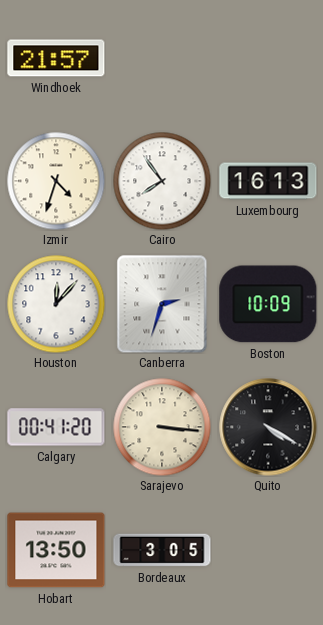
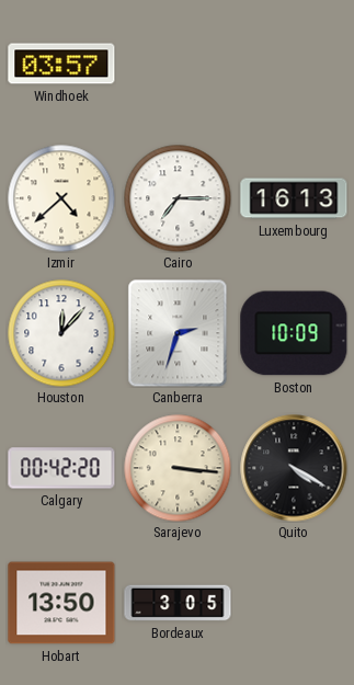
Windhoek: 21:57 -> 03:57
Izmir: 4:33 -> 4:38
Cairo: 7:54 -> 7:15
Calgary: 00:41 -> 00:42
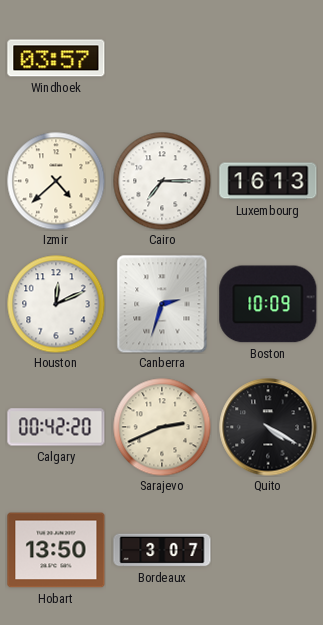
Houston: 12:07 -> 12:11
Sarajevo: 3:16 -> 2:41
Bordeaux: 3:05 -> 3:07
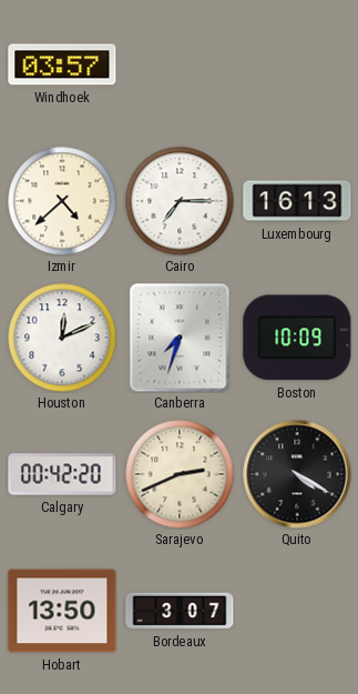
Canberra: 2:33 -> 7:33
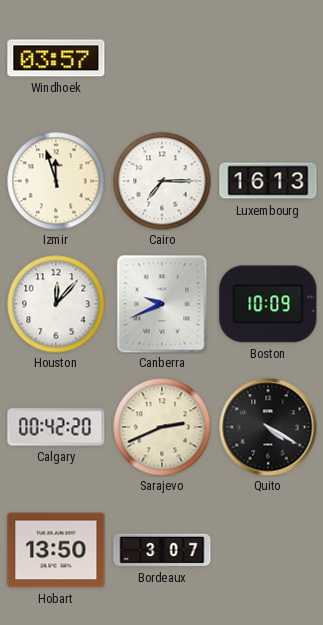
Izmir: 4:38 -> 11:57
Houston: 12:11 -> 12:07
Canberra: 7:33 -> 9:41
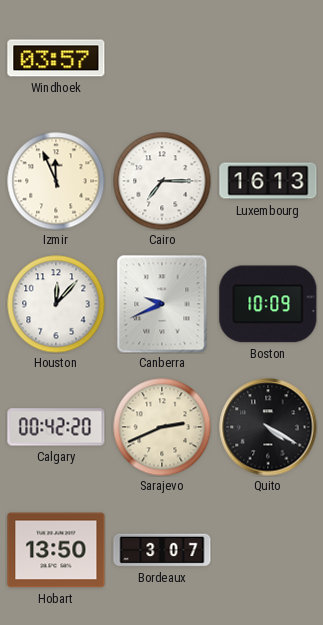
Izmir: 11:57 -> 11:56
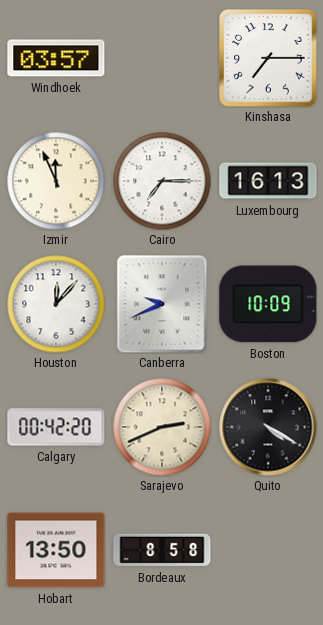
Kinshasa: none -> 7:15
Bordeaux: 3:07 -> 8:58
